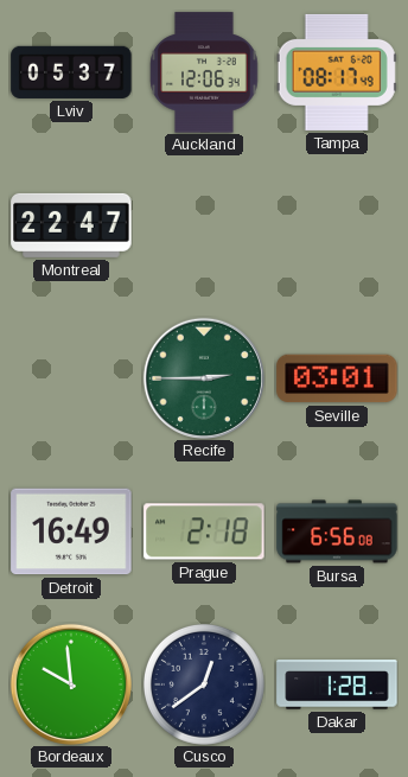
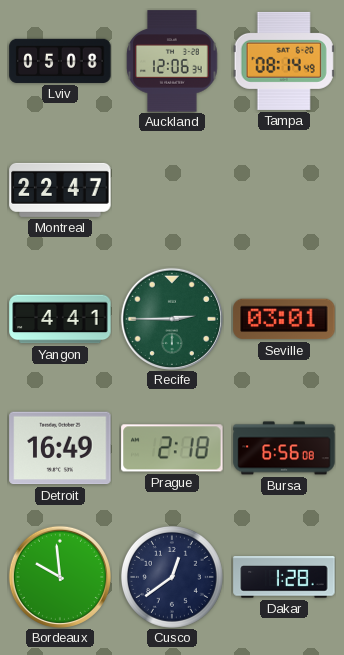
Lviv: 05:37 -> 05:08
Tampa: 08:17 -> 08:14
Yangon: none -> 4:41
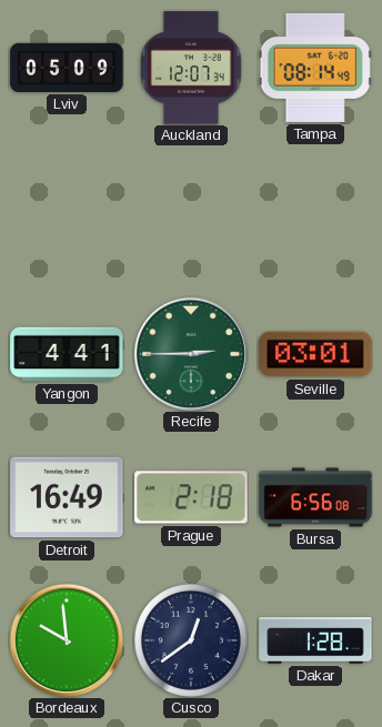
Lviv: 05:08 -> 05:09
Auckland: 12:06 -> 12:07
Montreal: 22:47 -> none
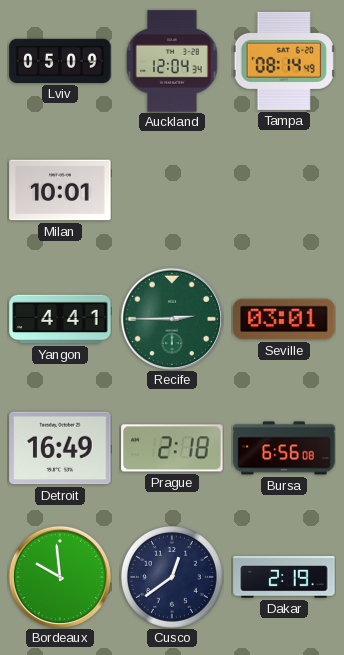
Auckland: 12:07 -> 12:04
Milan: none -> 10:01
Dakar: 1:28 -> 2:19
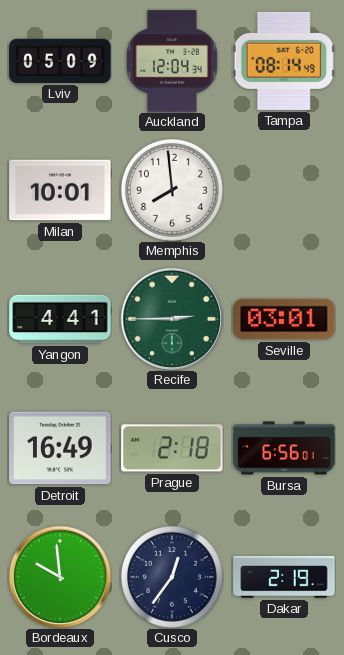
Memphis: none -> 7:59
Bursa: 6:56:08 -> 6:56:01
Cusco: 12:39 -> 12:36
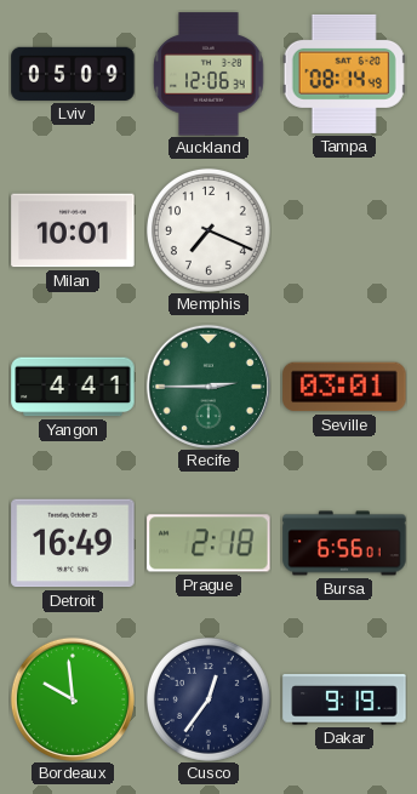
Auckland: 12:04 -> 12:06
Memphis: 7:59 -> 7:19
Dakar: 2:19 -> 9:19
